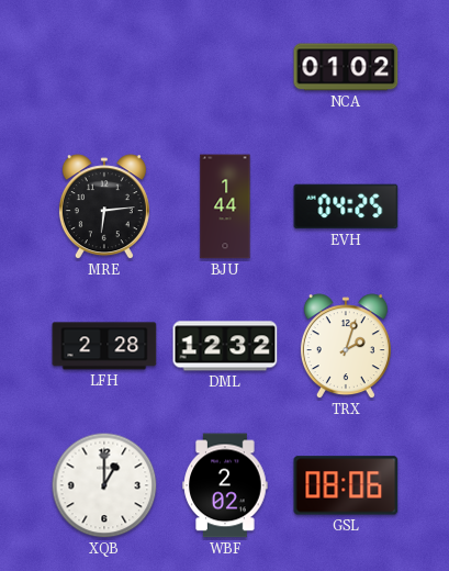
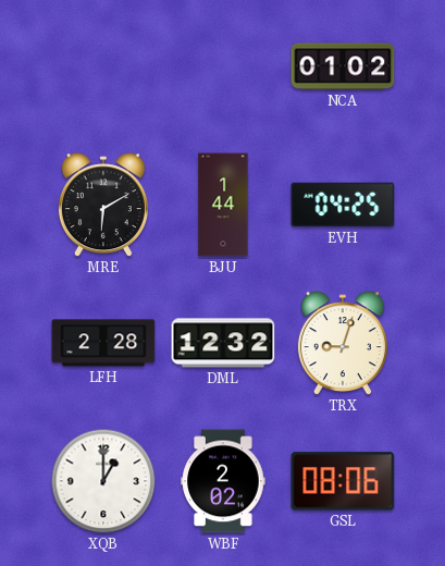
MRE: 6:14 -> 6:10
TRX: 2:03 -> 9:03
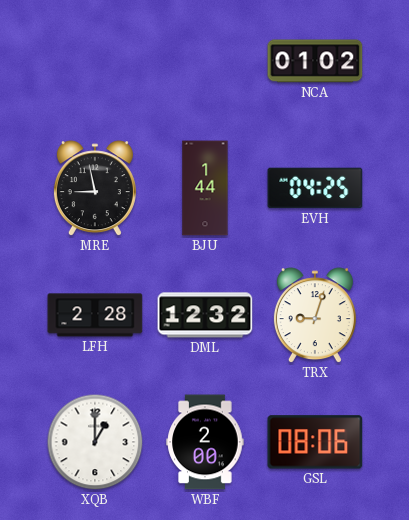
MRE: 6:10 -> 8:58
WBF: 2:02 -> 2:00
